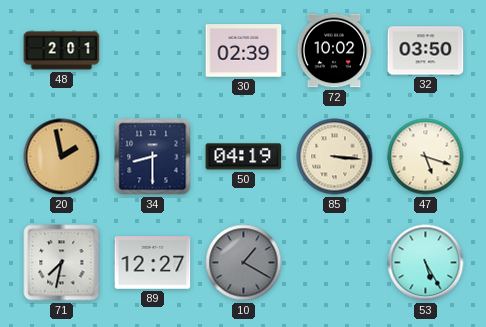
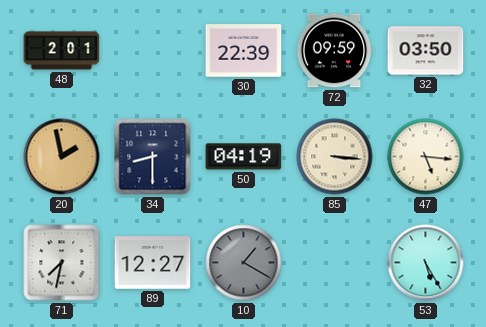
30: 02:39 -> 22:39
72: 10:02 -> 09:59
47: 5:18 -> 5:16
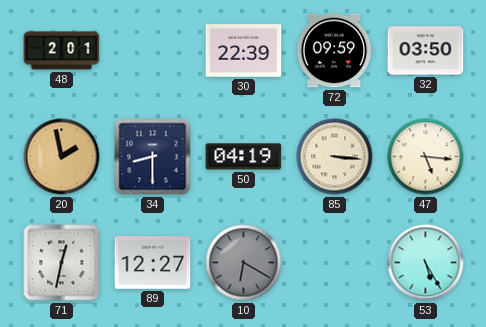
71: 7:32 -> 12:32
10: 1:20 -> 6:20
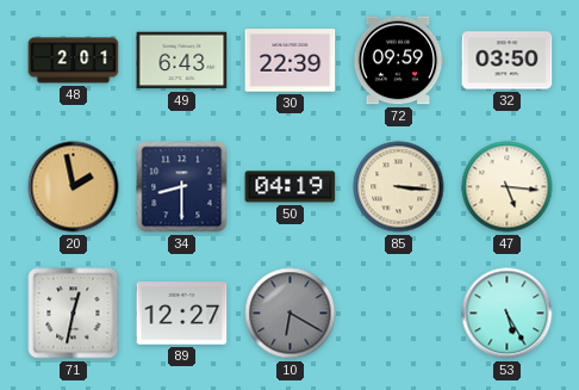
49: none -> 6:43
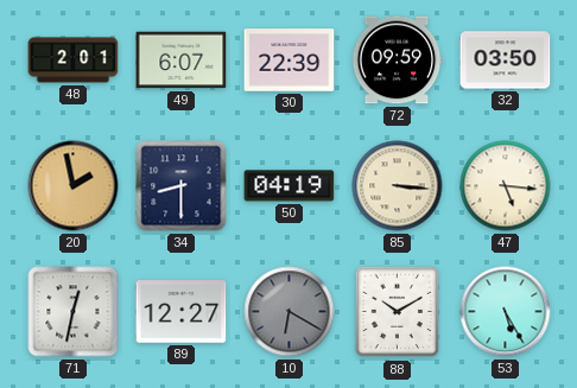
49: 6:43 -> 6:07
88: none -> 10:10
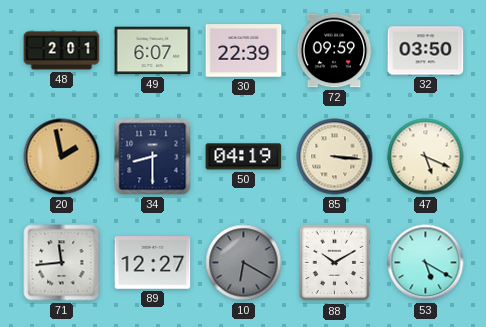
47: 5:16 -> 5:19
71: 12:32 -> 11:44
53: 5:25 -> 5:20
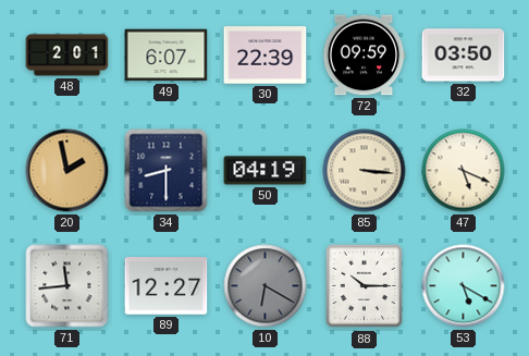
88: 10:10 -> 10:15
